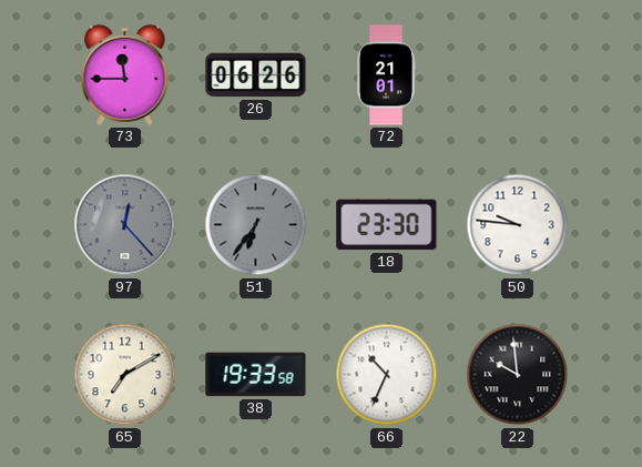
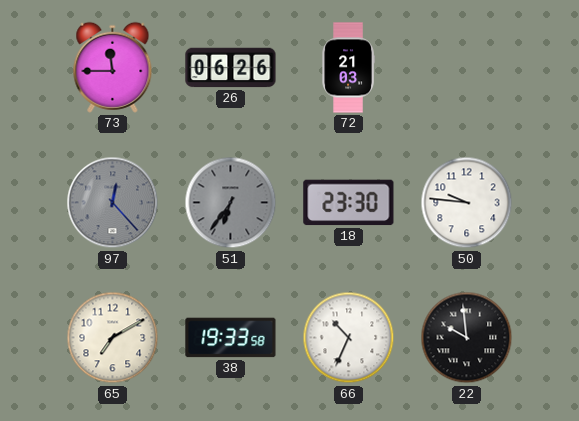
72: 21:01 -> 21:03
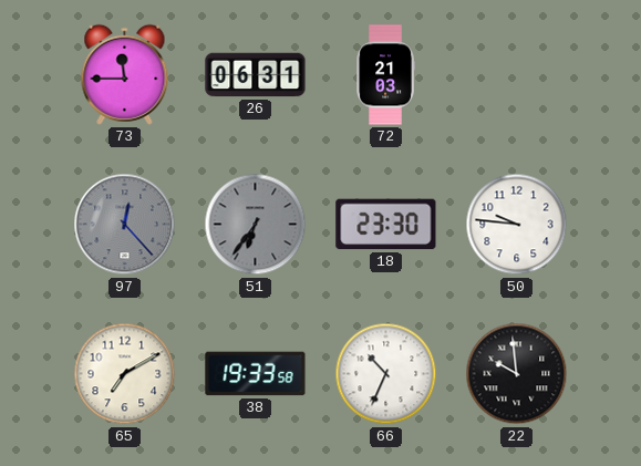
26: 06:26 -> 06:31
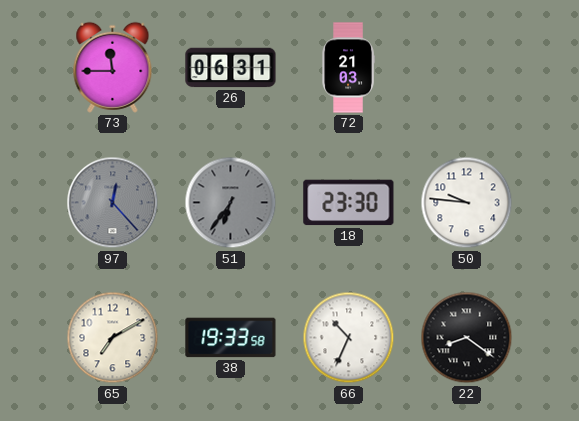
22: 9:59 -> 8:21
